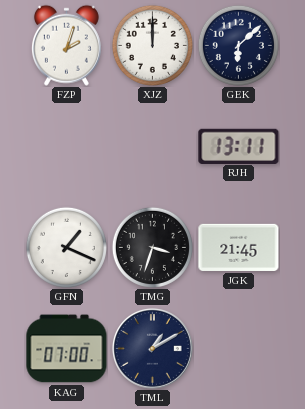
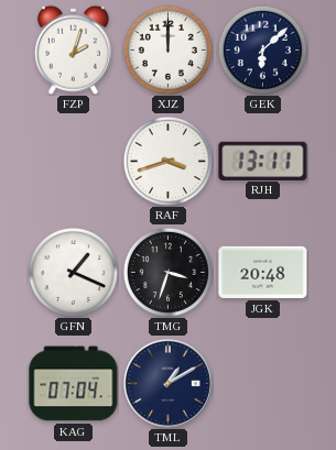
RAF: none -> 3:42
JGK: 21:45 -> 20:48
KAG: 07:00 -> 07:04
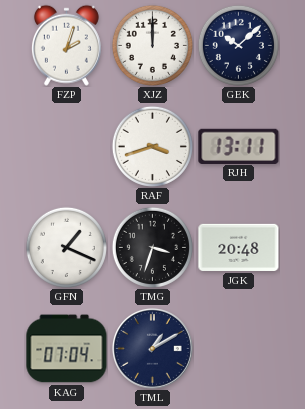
GEK: 6:08 -> 10:08
